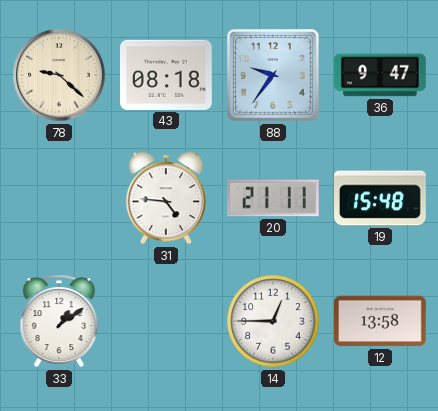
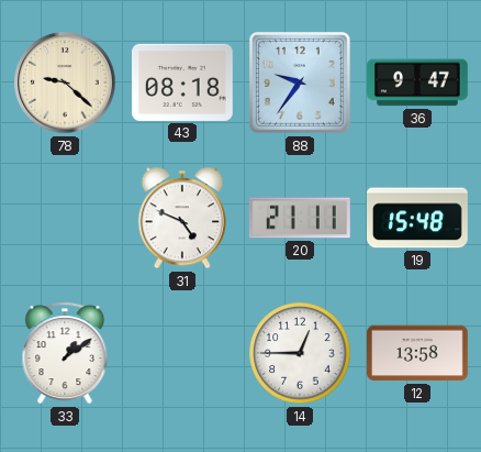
31: 4:46 -> 4:49
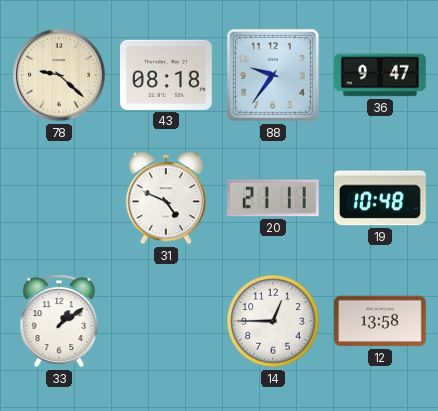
19: 15:48 -> 10:48
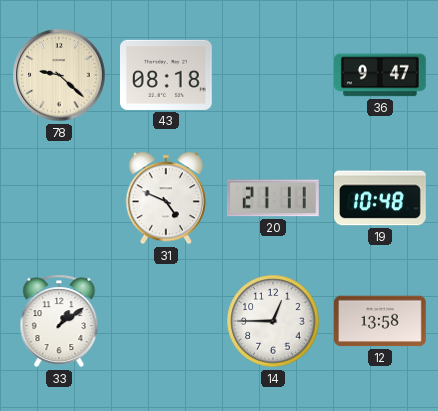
88: 9:36 -> none
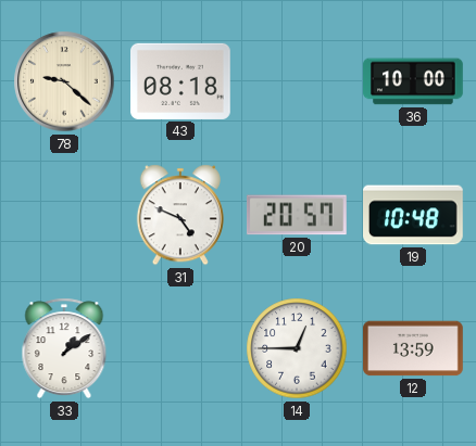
36: 9:47 -> 10:00
20: 21:11 -> 20:57
12: 13:58 -> 13:59
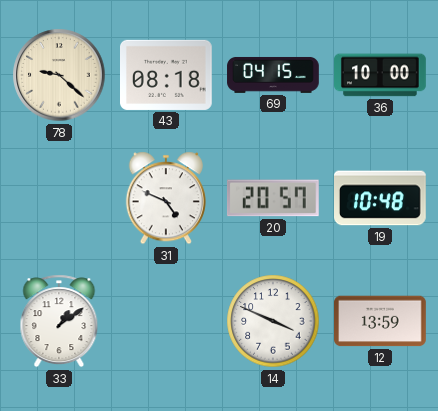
69: none -> 04:15
14: 12:45 -> 3:49
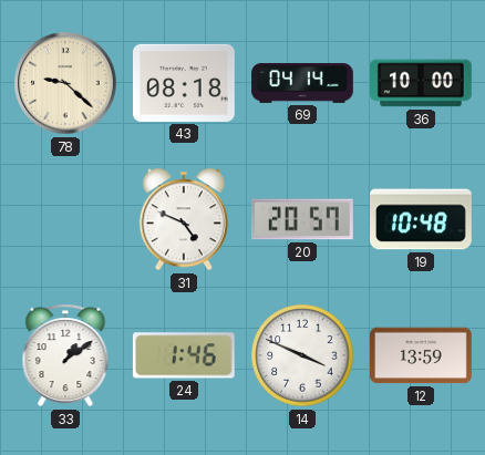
69: 04:15 -> 04:14
24: none -> 1:46
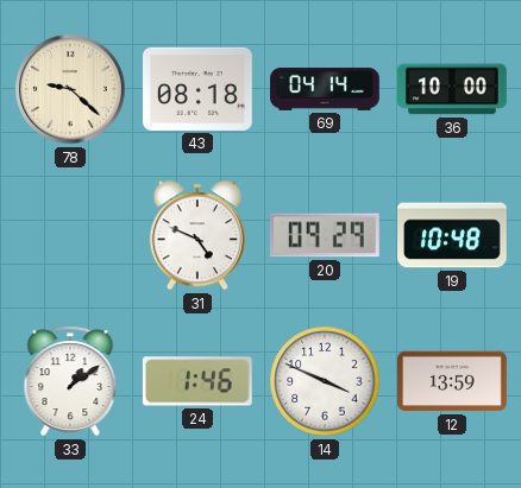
20: 20:57 -> 09:29
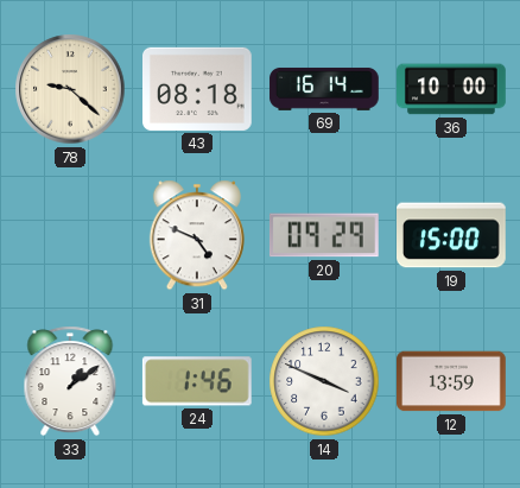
69: 04:14 -> 16:14
19: 10:48 -> 15:00
